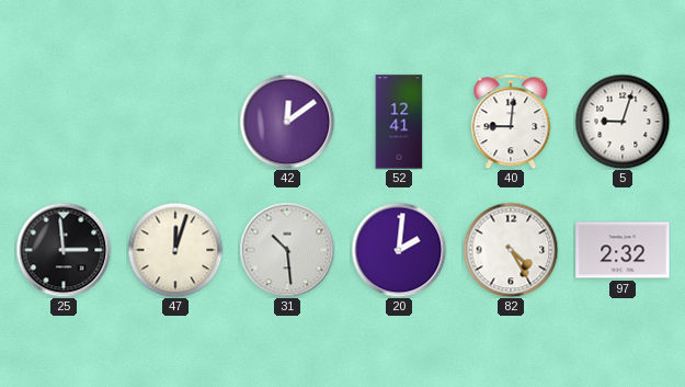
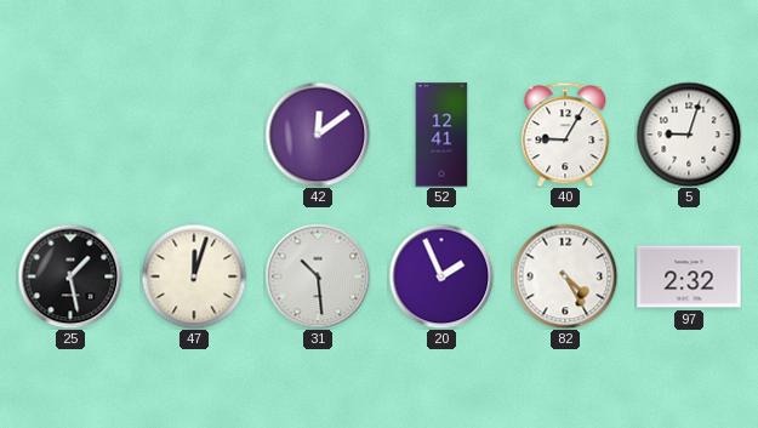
40: 9:01 -> 9:05
25: 2:59 -> 1:28
20: 2:01 -> 1:56
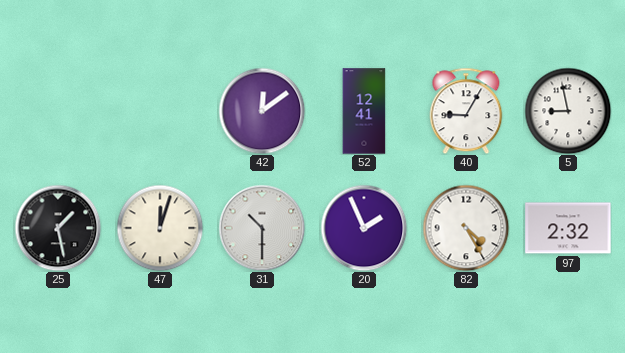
5: 9:03 -> 8:58
31: 10:29 -> 10:30
